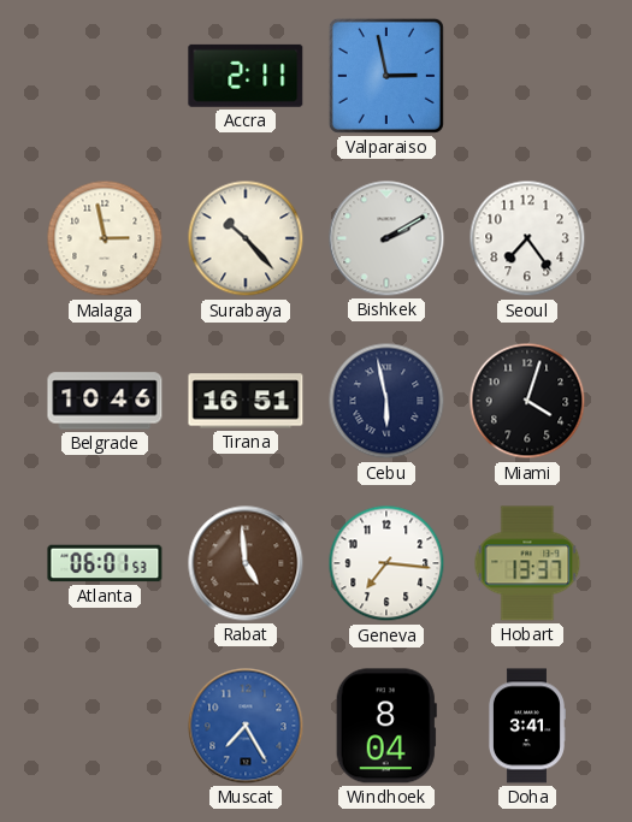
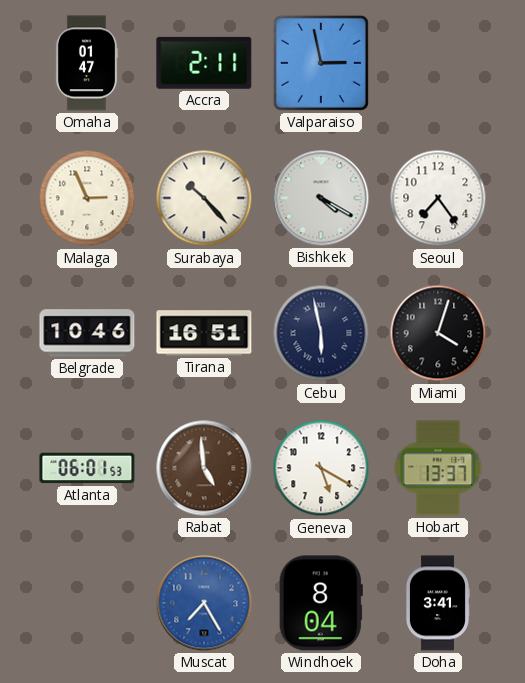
Omaha: none -> 01:47
Malaga: 2:58 -> 2:56
Bishkek: 2:10 -> 4:20
Geneva: 7:16 -> 5:20
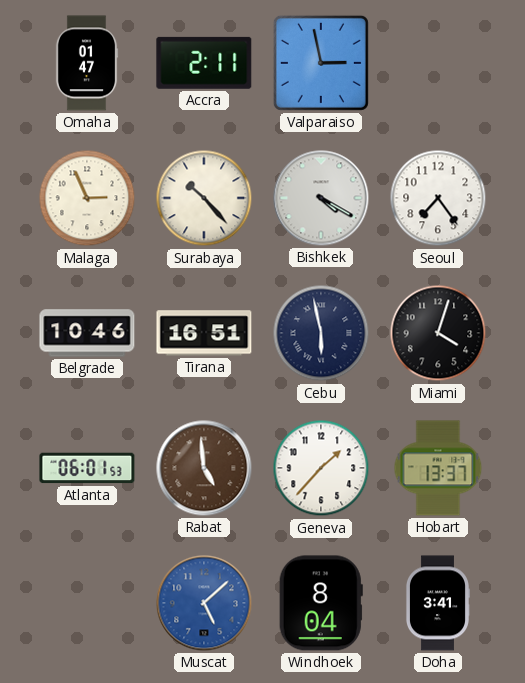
Geneva: 5:20 -> 1:37
Muscat: 7:25 -> 5:08
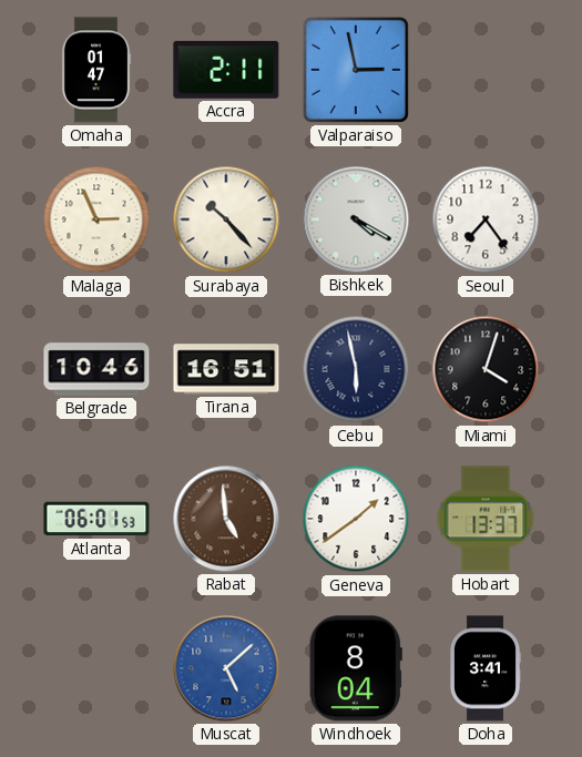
Geneva: 1:37 -> 1:39
